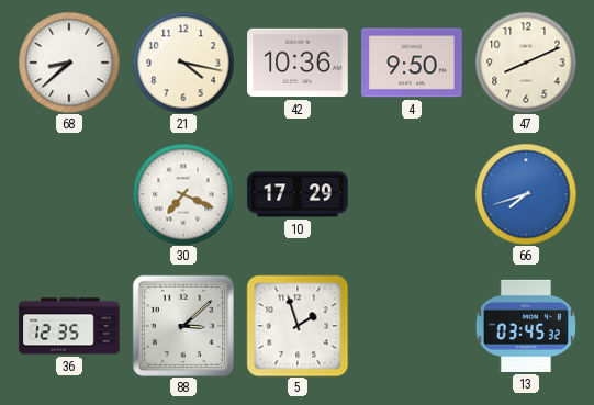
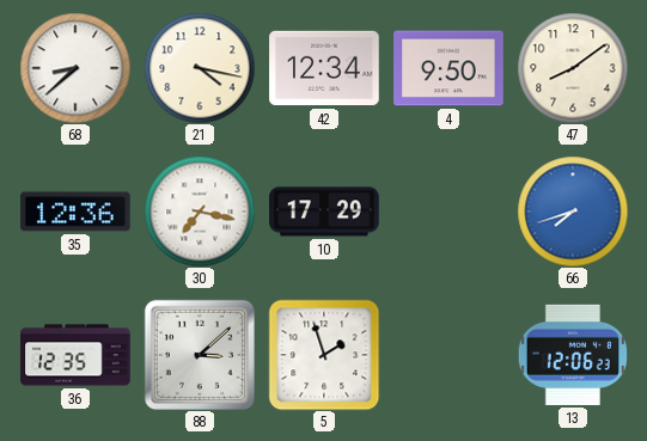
42: 10:36 -> 12:34
47: 8:11 -> 8:09
35: none -> 12:36
30: 7:19 -> 7:17
13: 03:45 -> 12:06
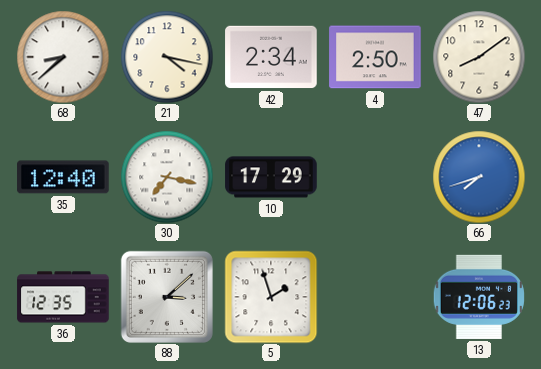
42: 12:34 -> 2:34
4: 9:50 -> 2:50
35: 12:36 -> 12:40
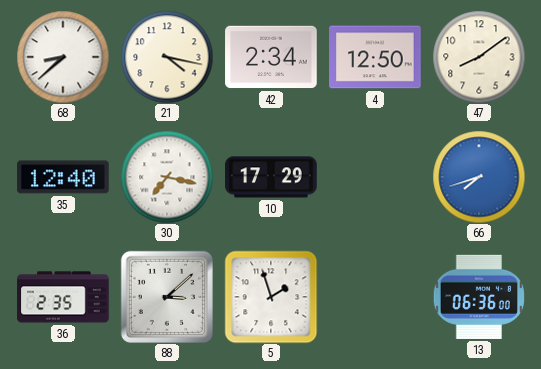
4: 2:50 -> 12:50
36: 12:35 -> 2:35
13: 12:06 -> 06:36
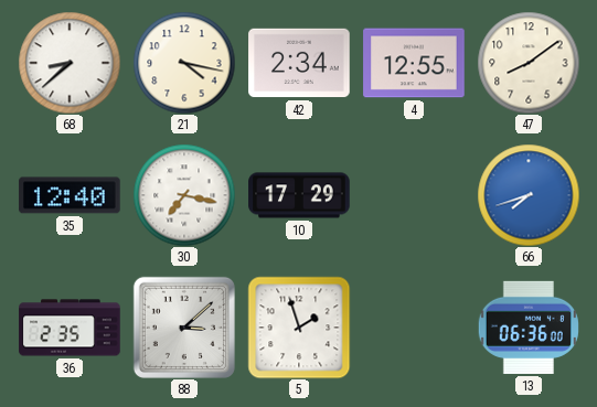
4: 12:50 -> 12:55
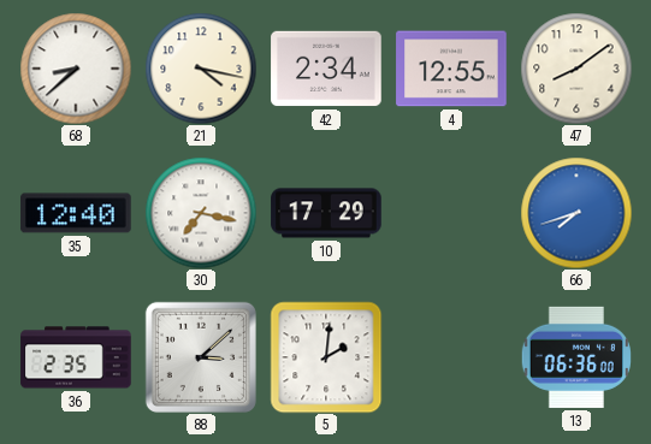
5: 1:57 -> 2:01
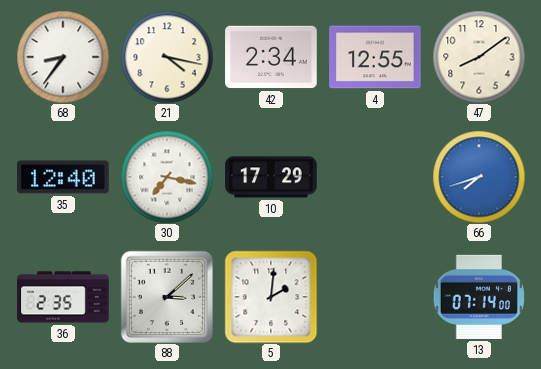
68: 8:38 -> 8:36
13: 06:36 -> 07:14
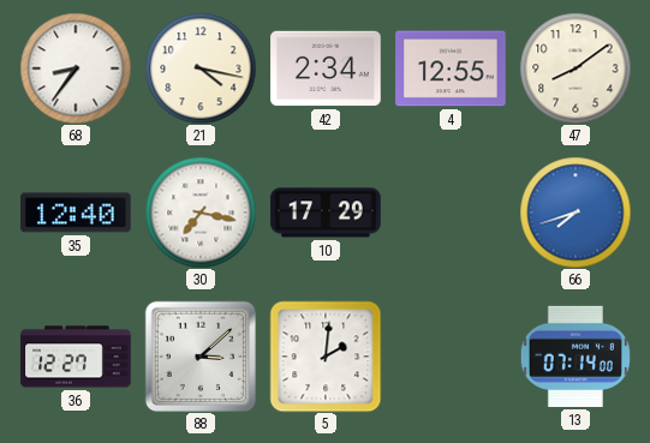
36: 2:35 -> 12:27
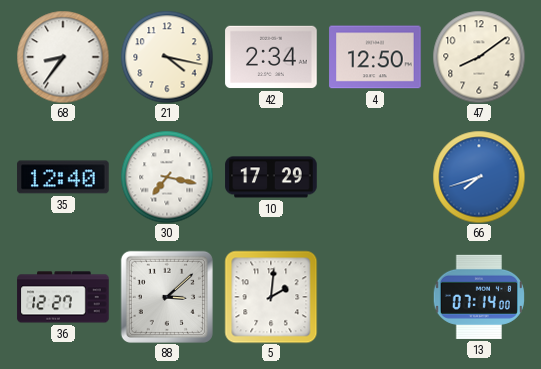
4: 12:55 -> 12:50
